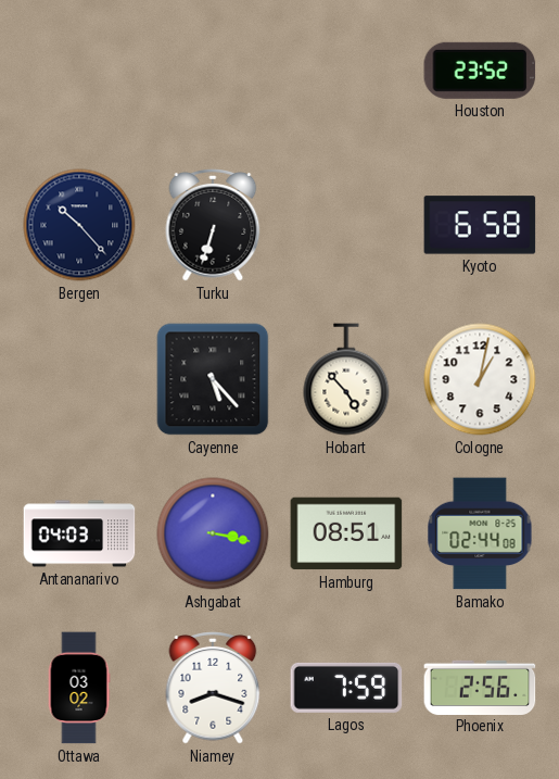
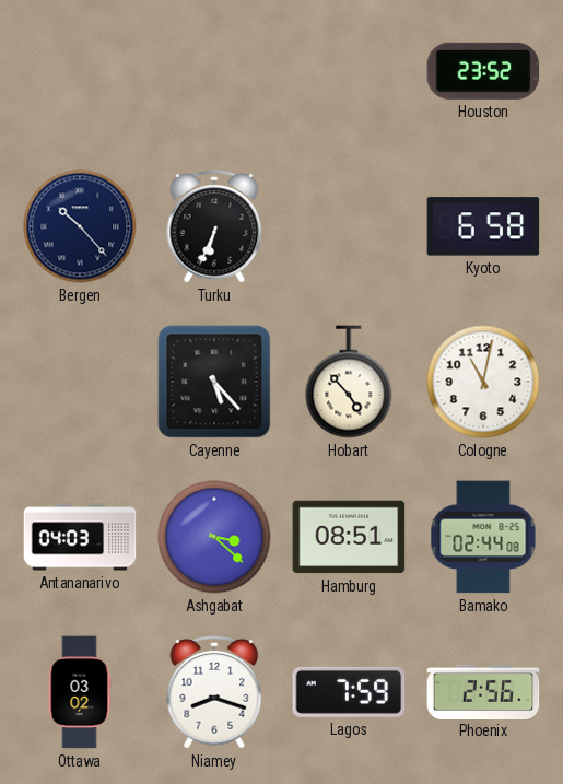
Turku: 6:33 -> 6:34
Cologne: 1:02 -> 11:02
Ashgabat: 3:17 -> 3:22
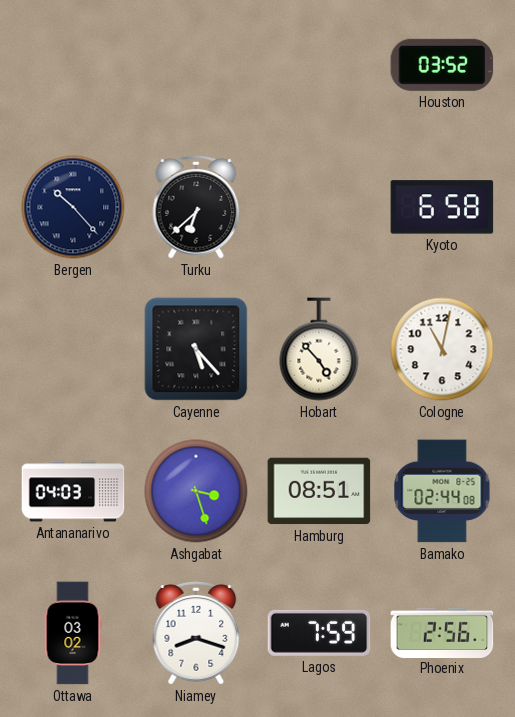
Houston: 23:52 -> 03:52
Turku: 6:34 -> 6:38
Ashgabat: 3:22 -> 3:27
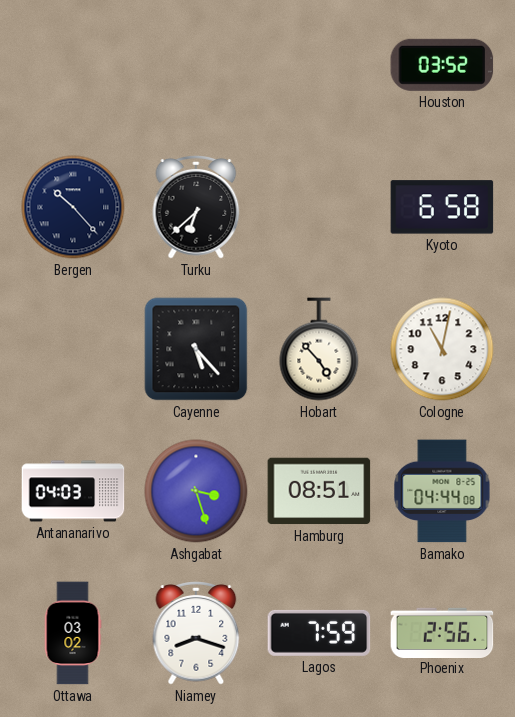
Bamako: 02:44 -> 04:44
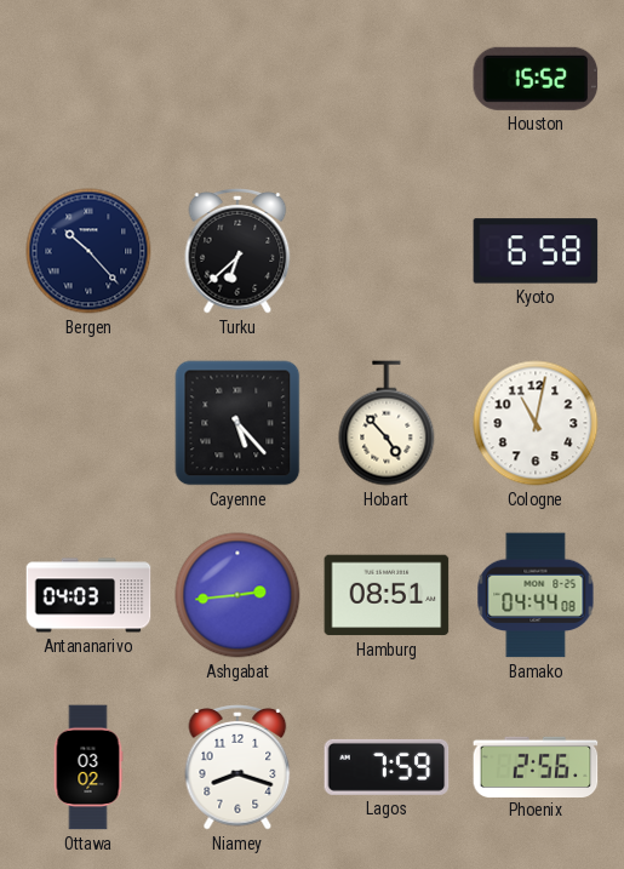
Houston: 03:52 -> 15:52
Ashgabat: 3:27 -> 2:44
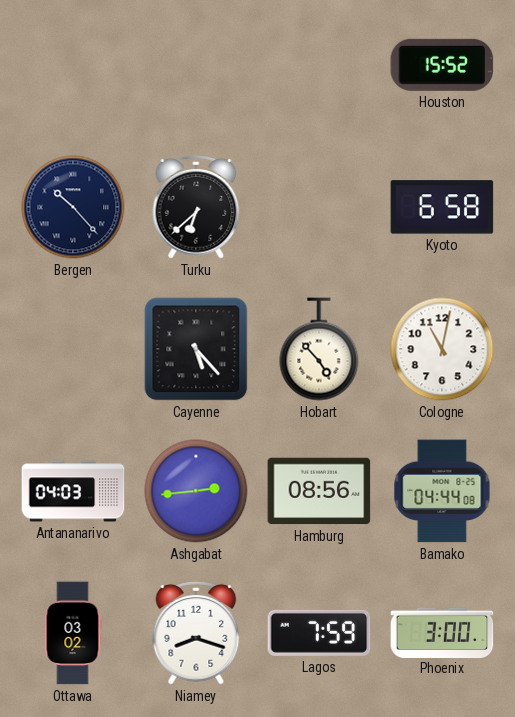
Hamburg: 08:51 -> 08:56
Phoenix: 2:56 -> 3:00
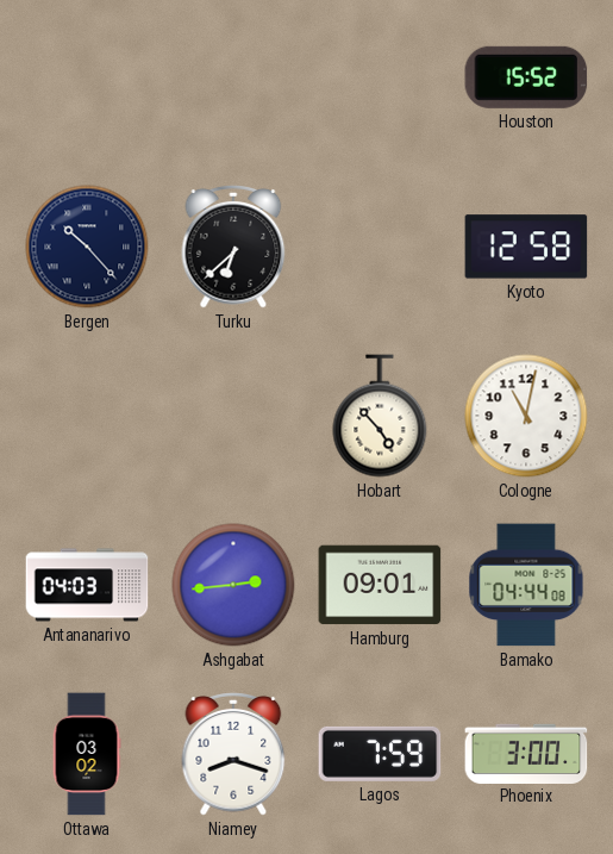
Kyoto: 6:58 -> 12:58
Cayenne: 5:23 -> none
Hamburg: 08:56 -> 09:01
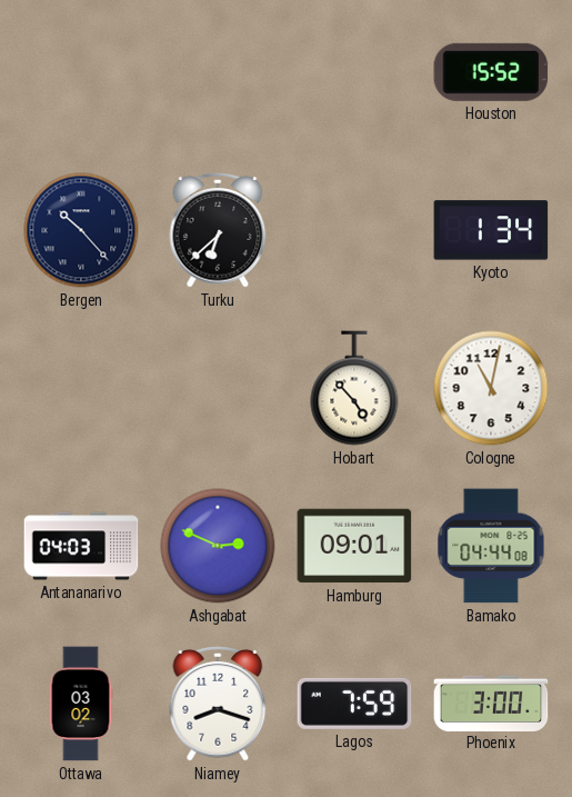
Kyoto: 12:58 -> 1:34
Ashgabat: 2:44 -> 2:49
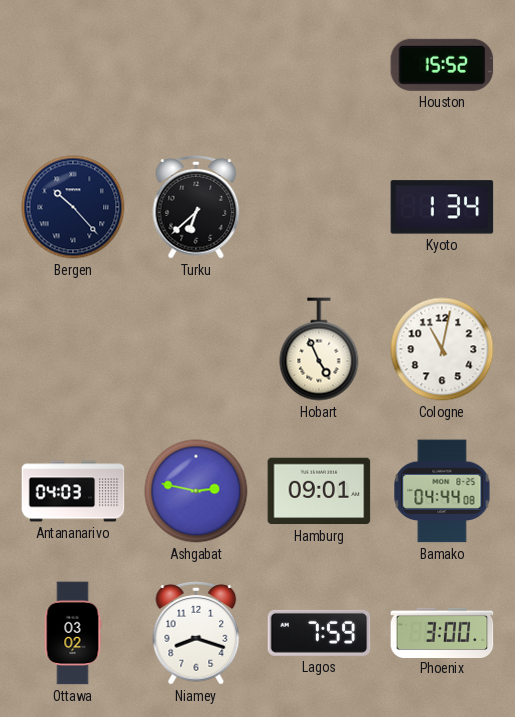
Hobart: 4:53 -> 4:56
Ashgabat: 2:49 -> 2:47
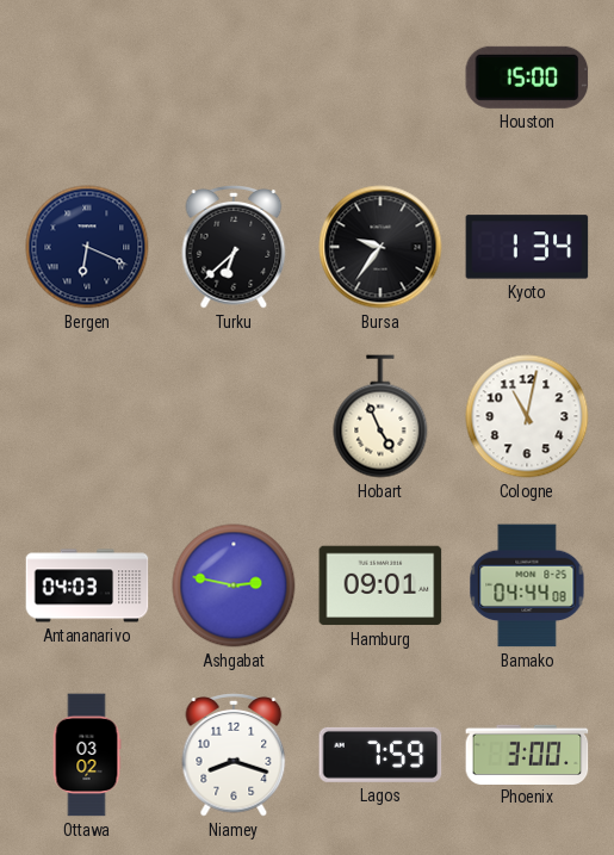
Houston: 15:52 -> 15:00
Bergen: 10:23 -> 6:19
Bursa: none -> 9:36
